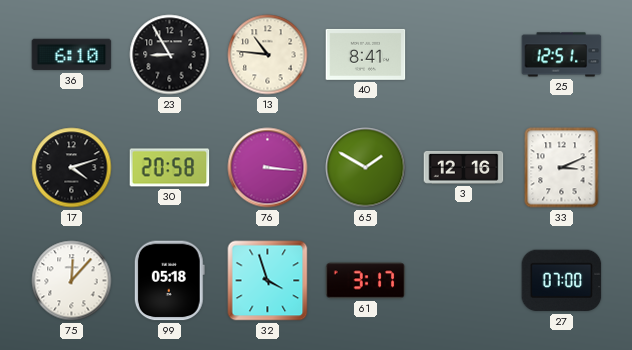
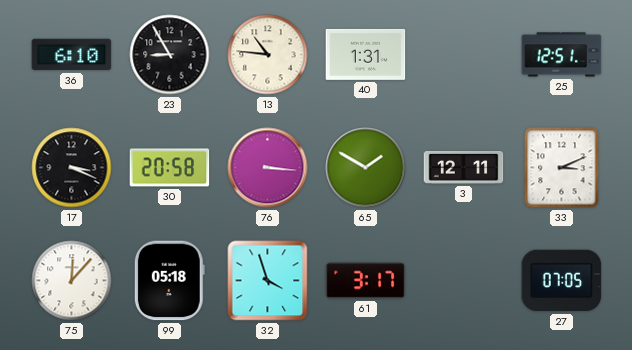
40: 8:41 -> 1:31
17: 4:12 -> 3:19
3: 12:16 -> 12:11
27: 07:00 -> 07:05
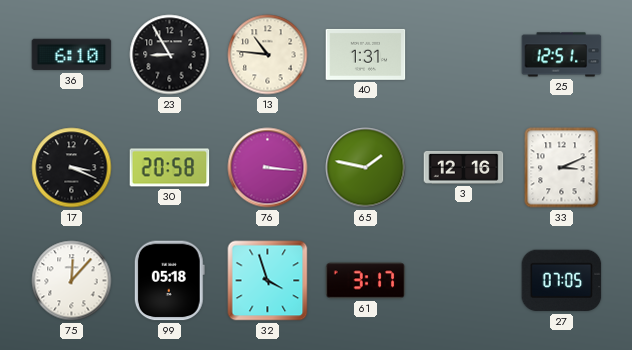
65: 1:50 -> 1:47
3: 12:11 -> 12:16
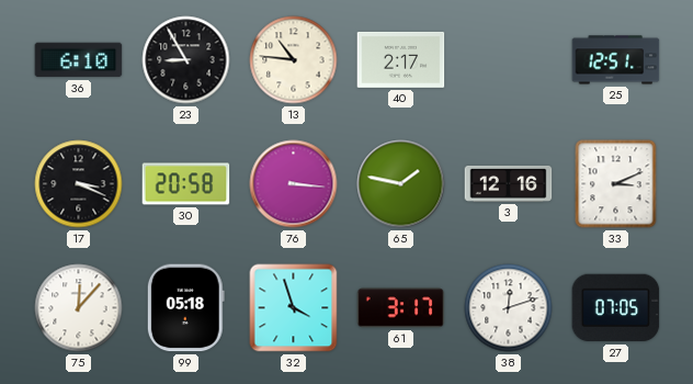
40: 1:31 -> 2:17
38: none -> 12:12
